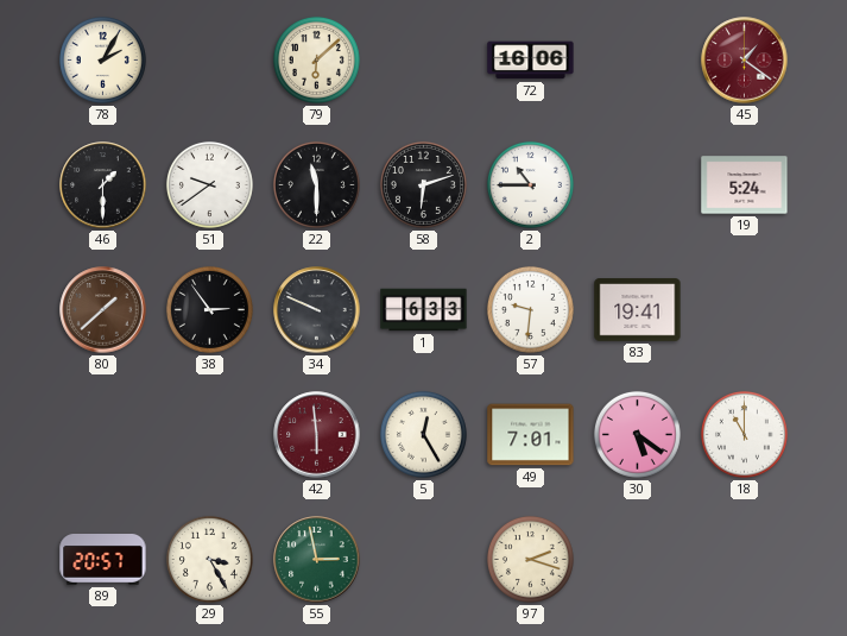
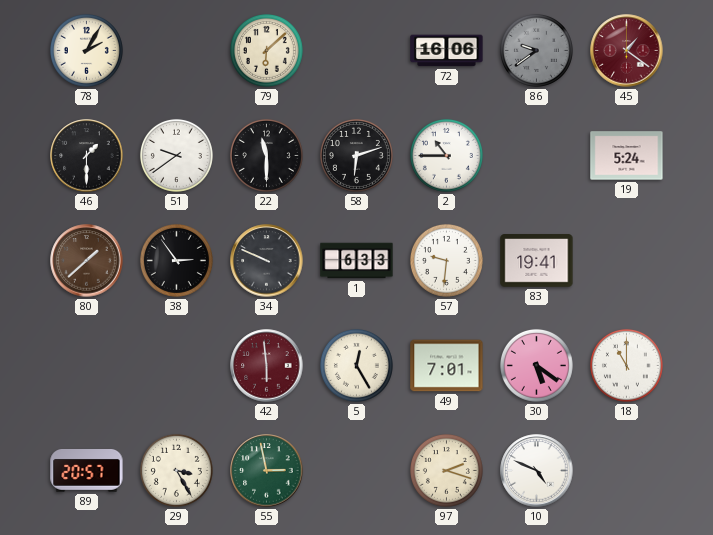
86: none -> 9:39
10: none -> 4:49
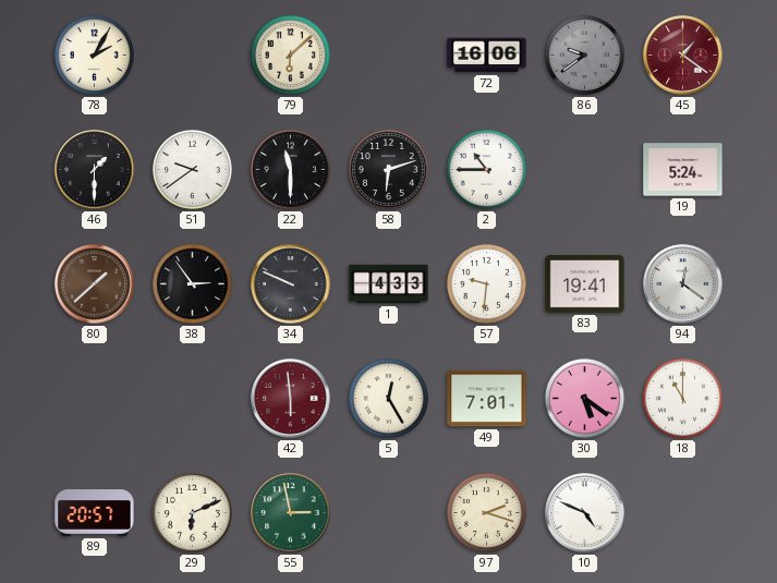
1: 6:33 -> 4:33
94: none -> 12:21
29: 3:25 -> 6:11
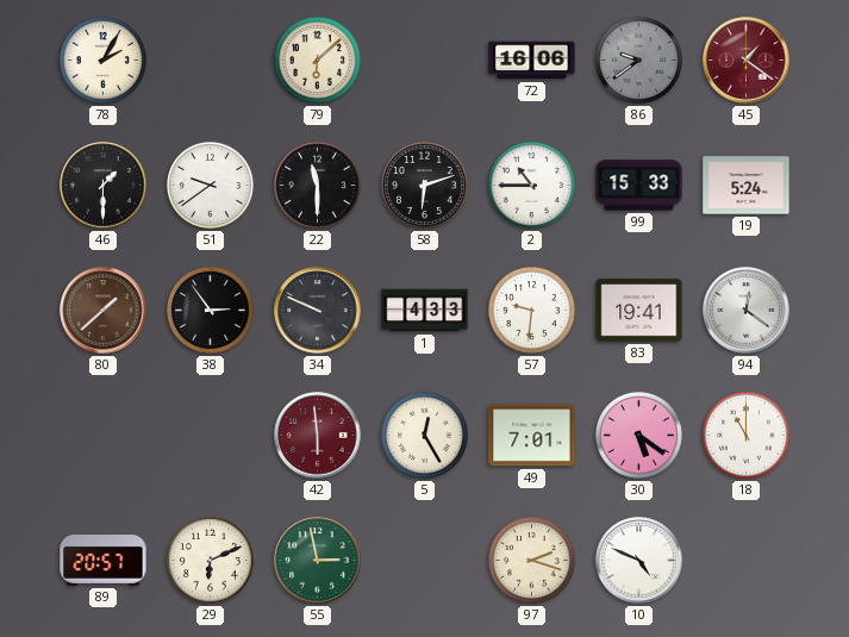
99: none -> 15:33
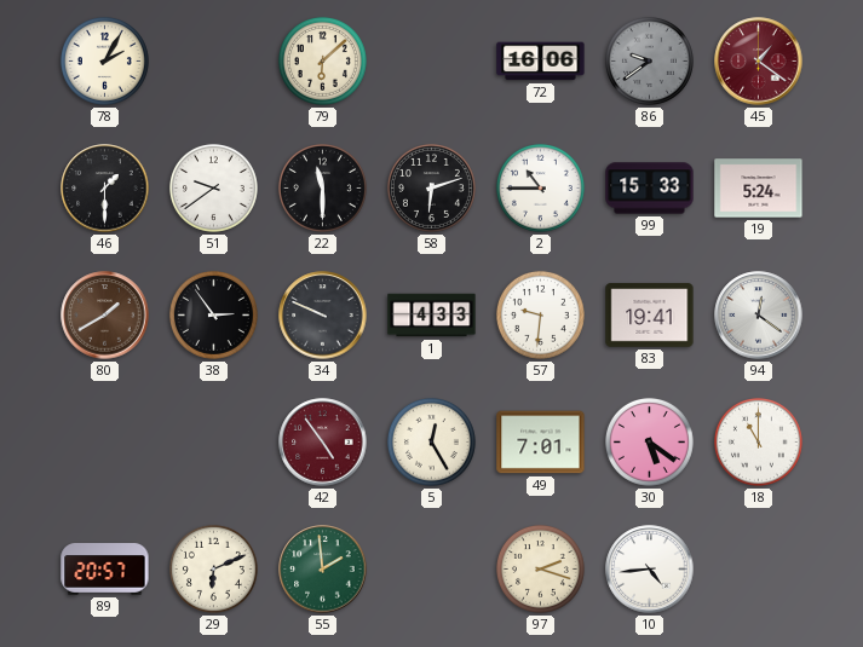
80: 1:38 -> 1:40
42: 5:59 -> 4:54
55: 2:58 -> 1:59
10: 4:49 -> 4:44
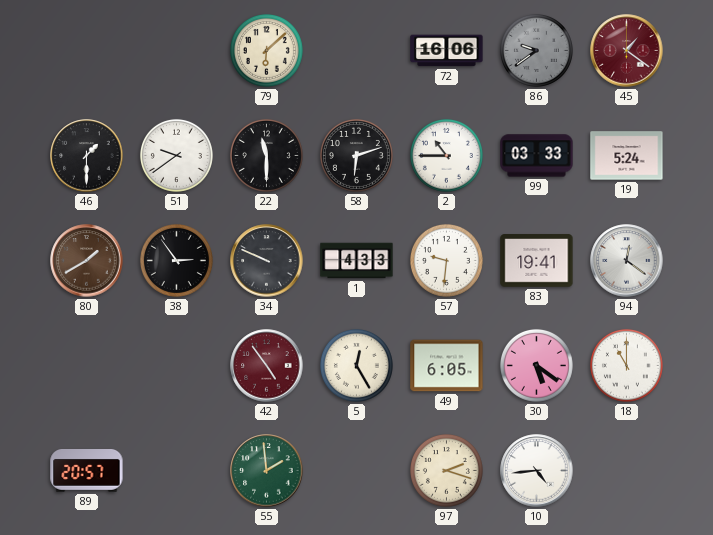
78: 2:05 -> none
99: 15:33 -> 03:33
49: 7:01 -> 6:05
29: 6:11 -> none
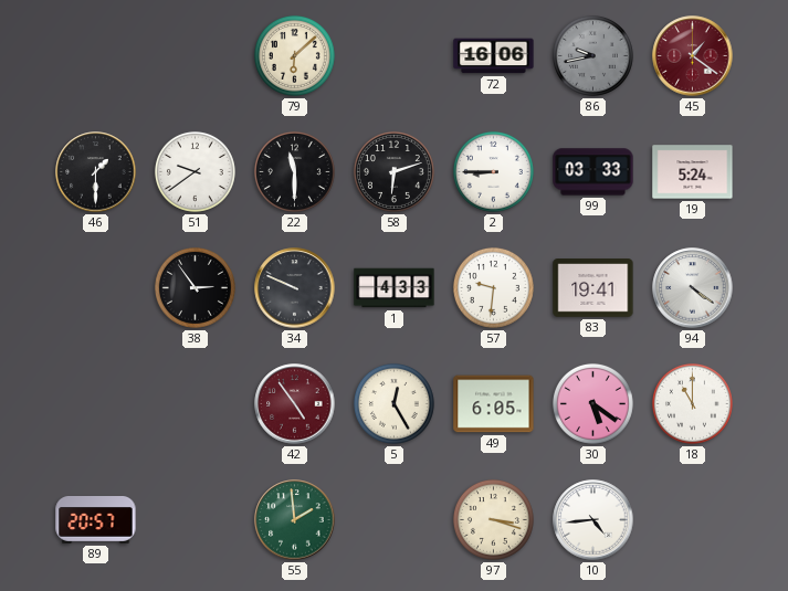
86: 9:39 -> 9:43
2: 10:45 -> 8:45
80: 1:40 -> none
94: 12:21 -> 4:21
97: 2:18 -> 3:18
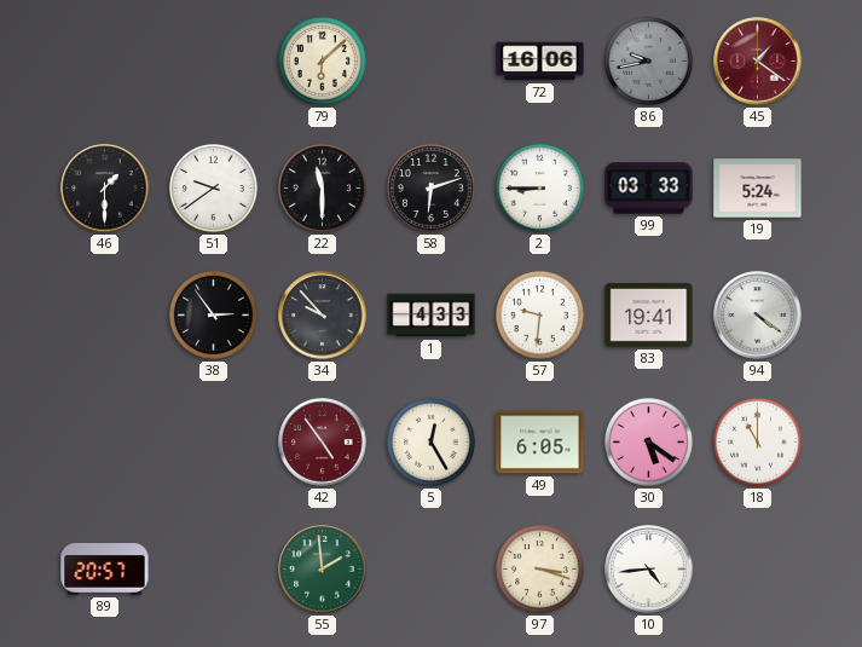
34: 9:49 -> 9:53
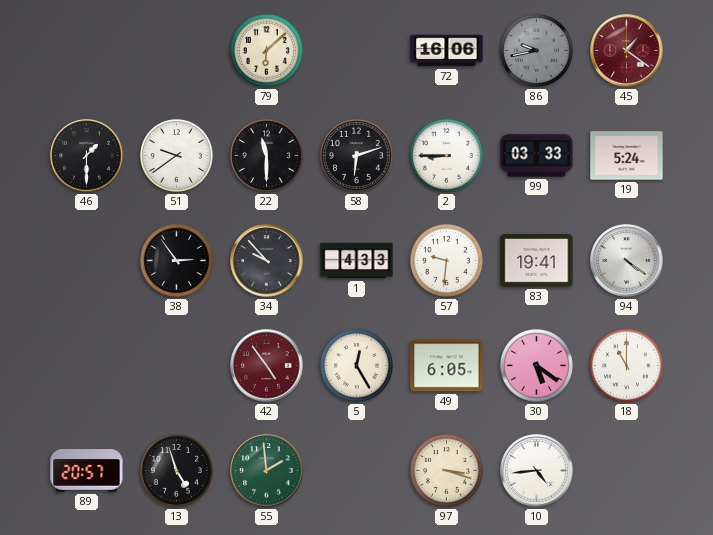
13: none -> 4:57
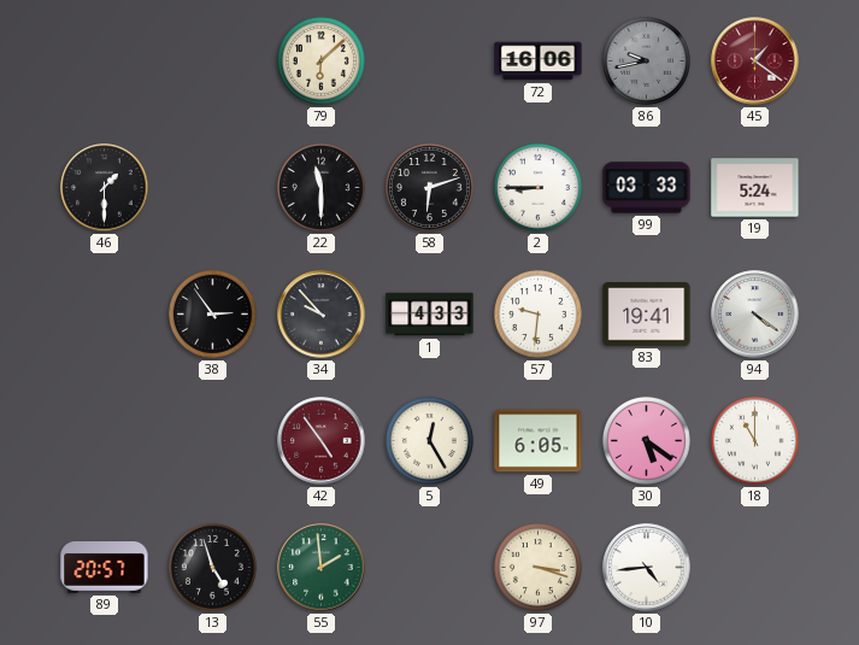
51: 9:39 -> none
